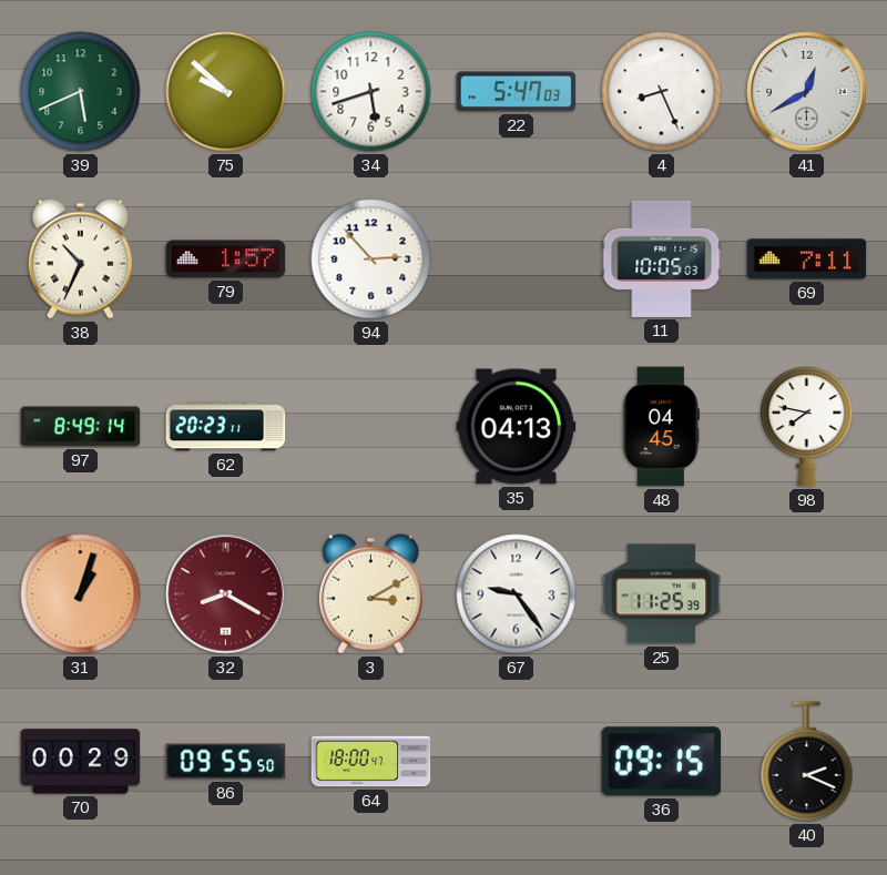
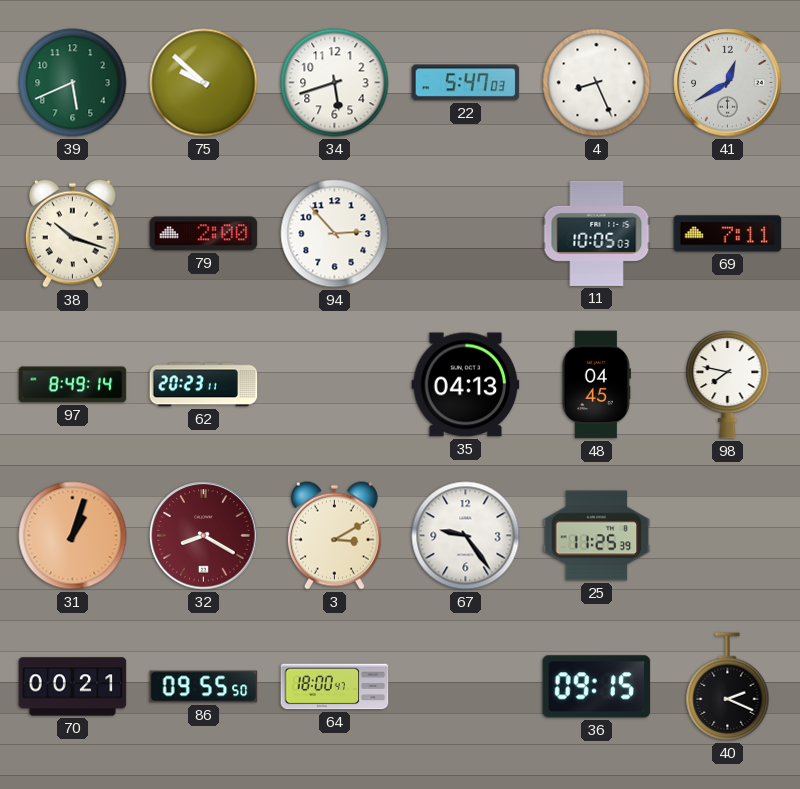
38: 10:34 -> 10:18
79: 1:57 -> 2:00
70: 00:29 -> 00:21
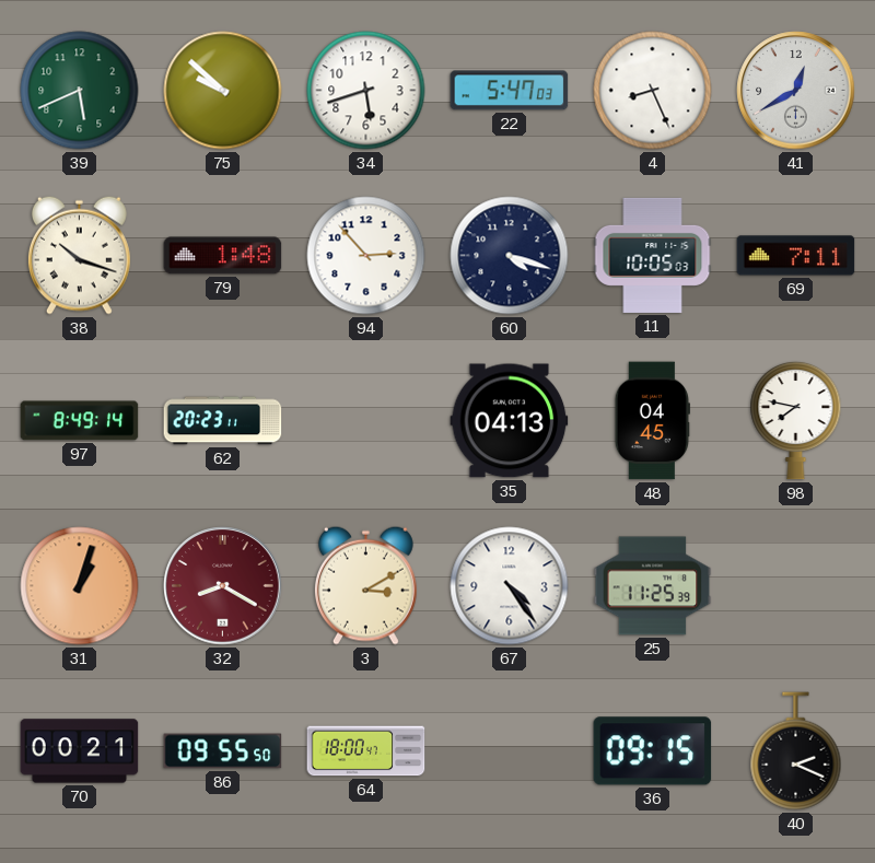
79: 2:00 -> 1:48
60: none -> 4:18
67: 9:24 -> 4:24
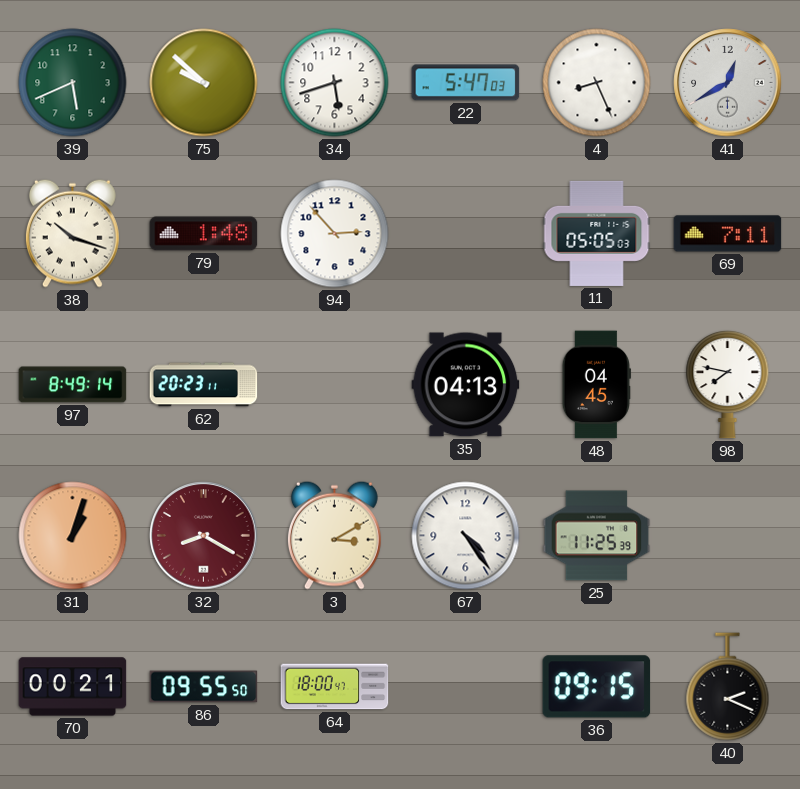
60: 4:18 -> none
11: 10:05 -> 05:05
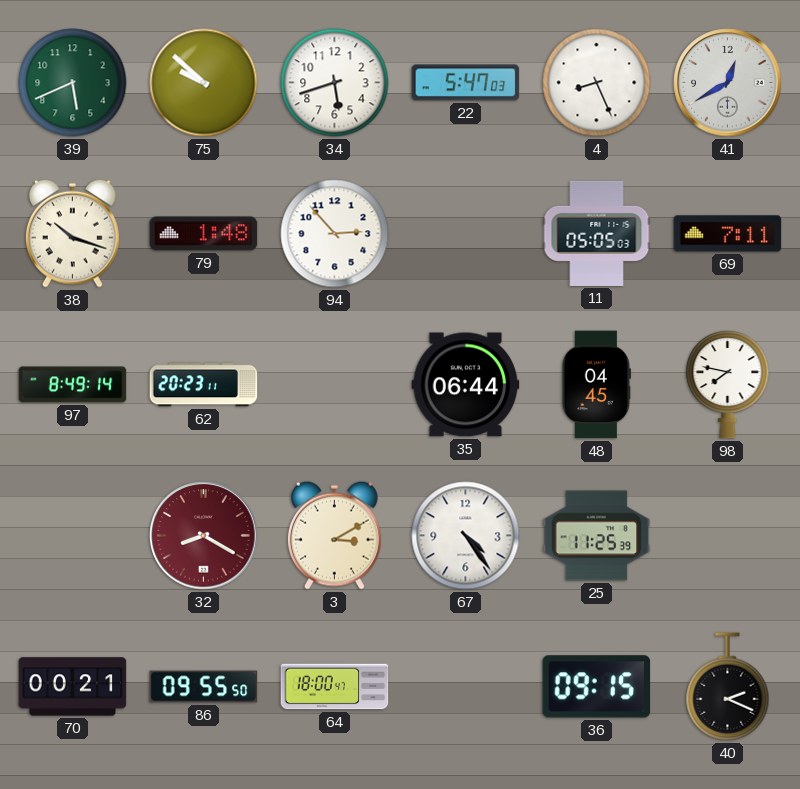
35: 04:13 -> 06:44
31: 1:03 -> none
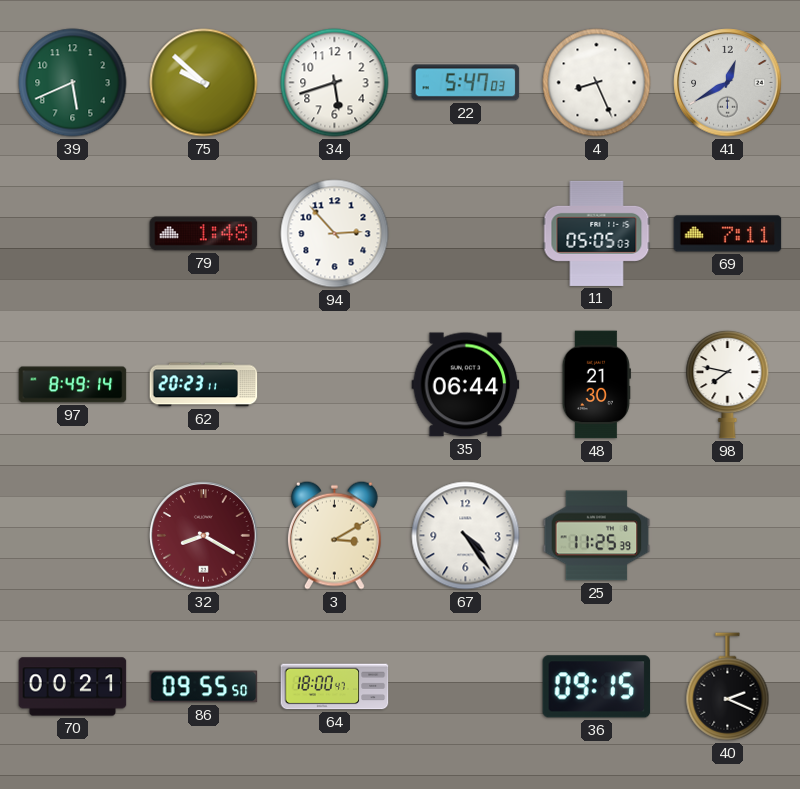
38: 10:18 -> none
48: 04:45 -> 21:30
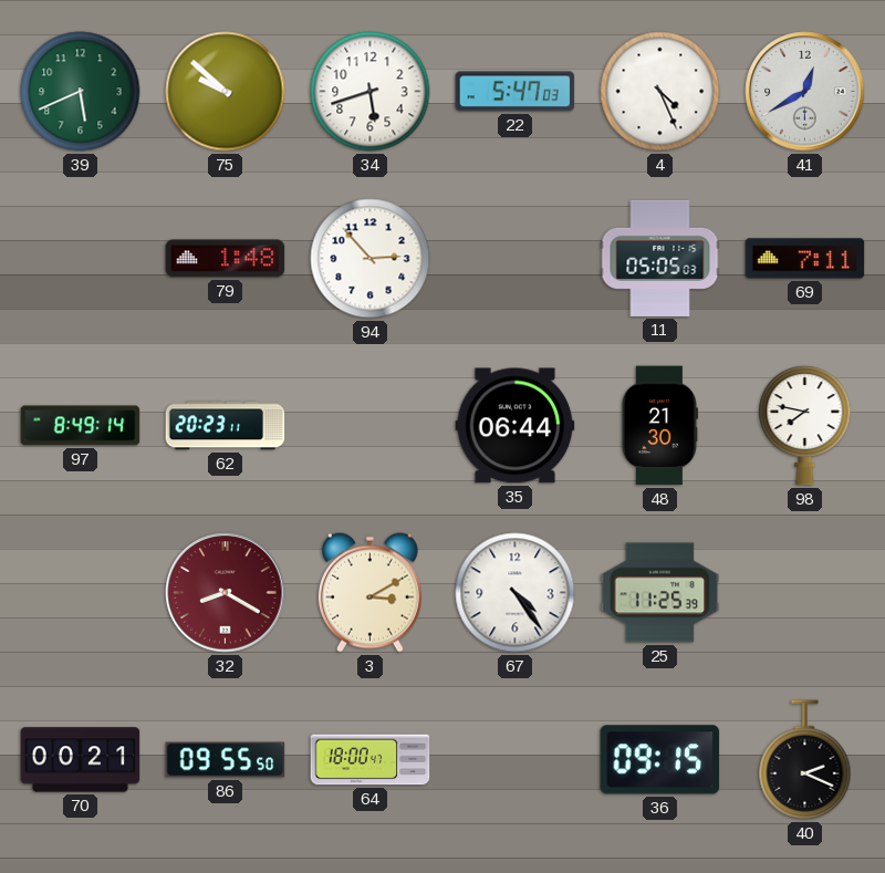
4: 8:26 -> 4:26
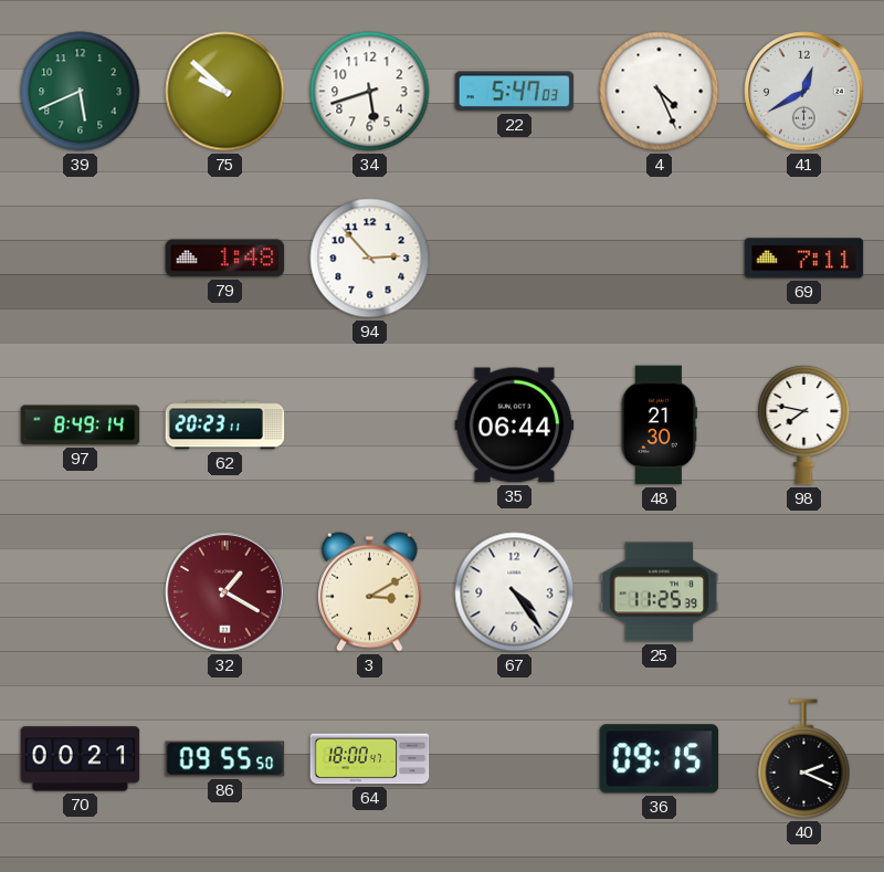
11: 05:05 -> none
32: 8:20 -> 1:20
